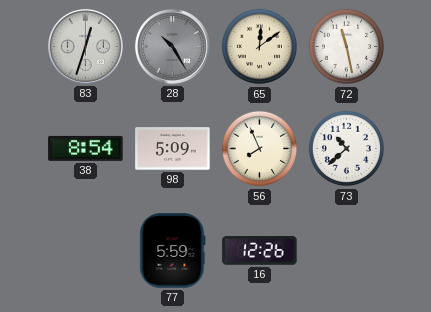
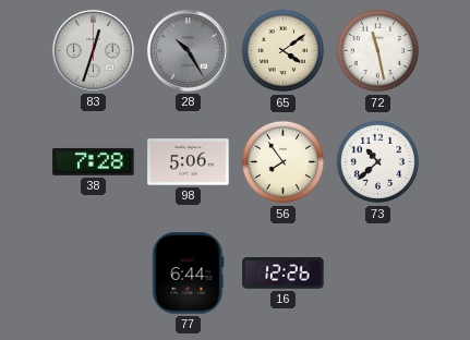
65: 12:09 -> 4:09
38: 8:54 -> 7:28
98: 5:09 -> 5:06
56: 7:56 -> 7:54
77: 5:59 -> 6:44
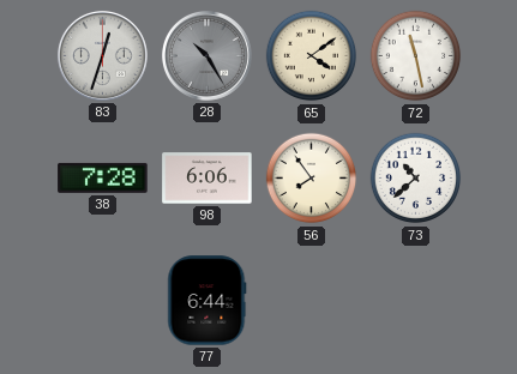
98: 5:06 -> 6:06
16: 12:26 -> none
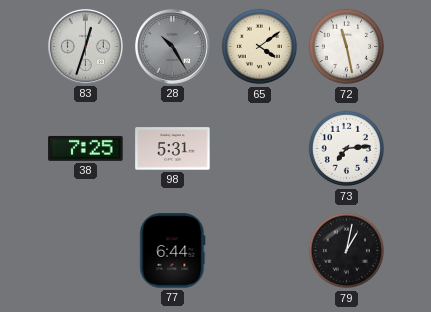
38: 7:28 -> 7:25
98: 6:06 -> 5:31
56: 7:54 -> none
73: 10:38 -> 7:14
79: none -> 1:02
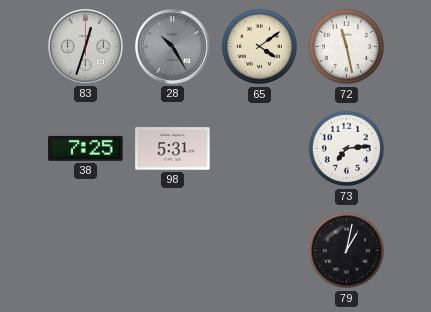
77: 6:44 -> none
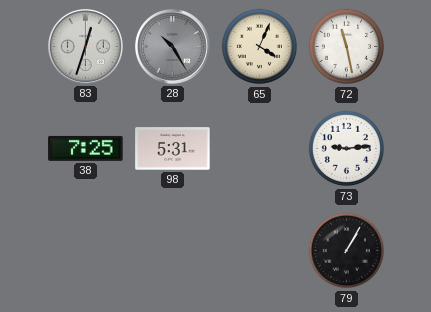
65: 4:09 -> 4:04
73: 7:14 -> 9:14
79: 1:02 -> 1:05
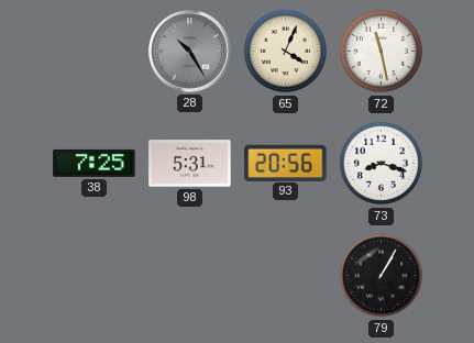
83: 12:33 -> none
93: none -> 20:56
73: 9:14 -> 8:18
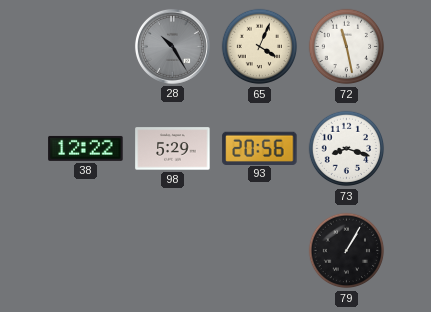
38: 7:25 -> 12:22
98: 5:31 -> 5:29
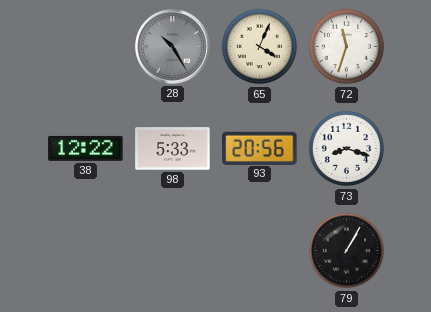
72: 11:28 -> 11:33
98: 5:29 -> 5:33
